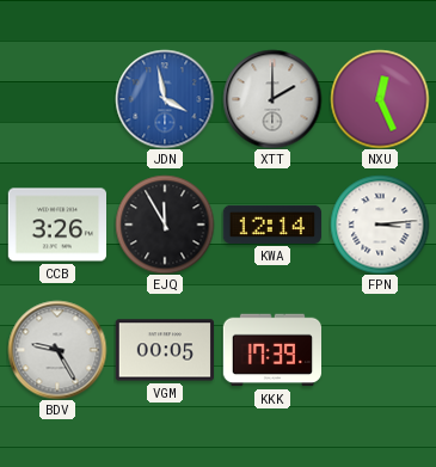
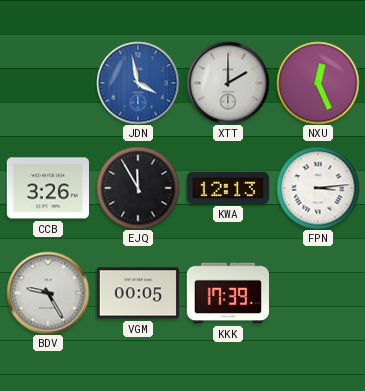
KWA: 12:14 -> 12:13
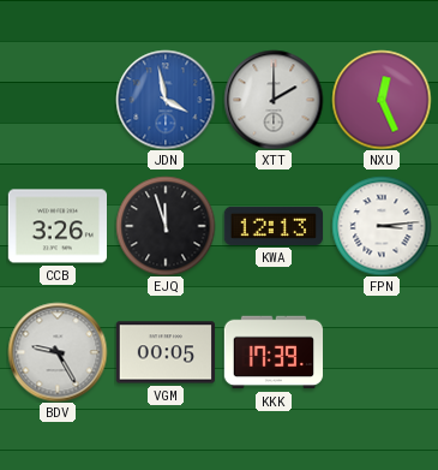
EJQ: 11:55 -> 11:57
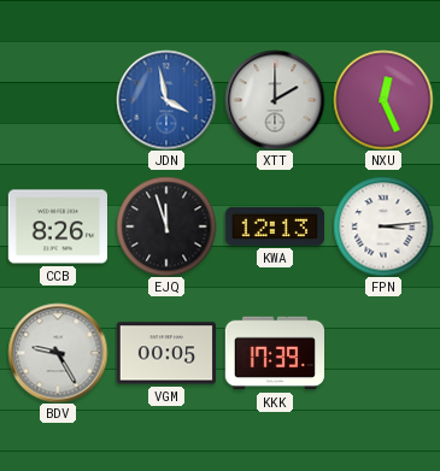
CCB: 3:26 -> 8:26
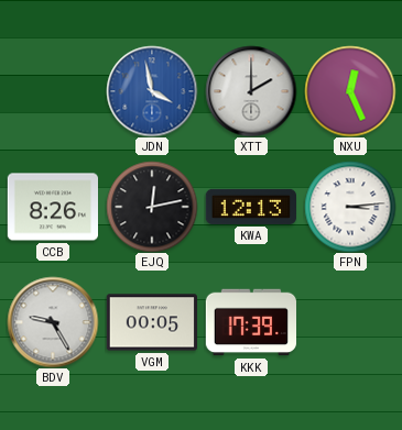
EJQ: 11:57 -> 12:13
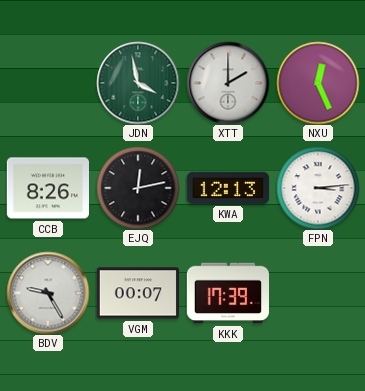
JDN dial: blue -> green
VGM: 00:05 -> 00:07
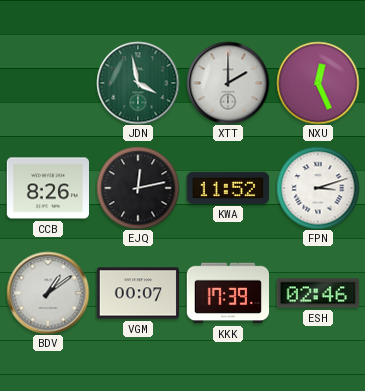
KWA: 12:13 -> 11:52
FPN: 3:14 -> 3:12
BDV: 9:25 -> 1:09
ESH: none -> 02:46
